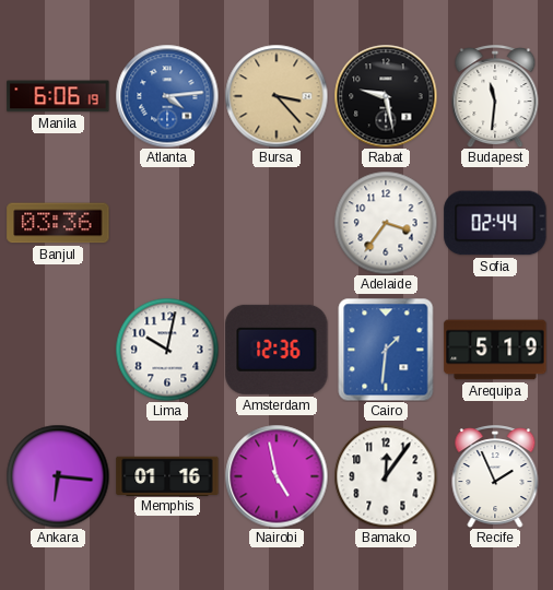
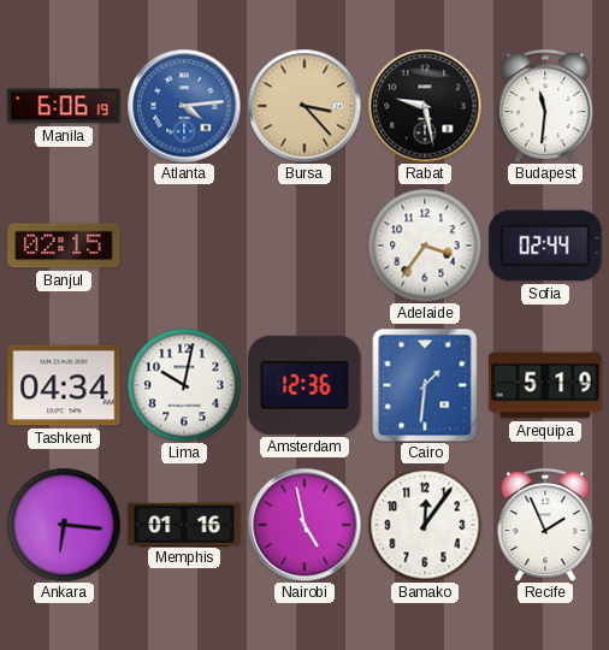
Banjul: 03:36 -> 02:15
Tashkent: none -> 04:34
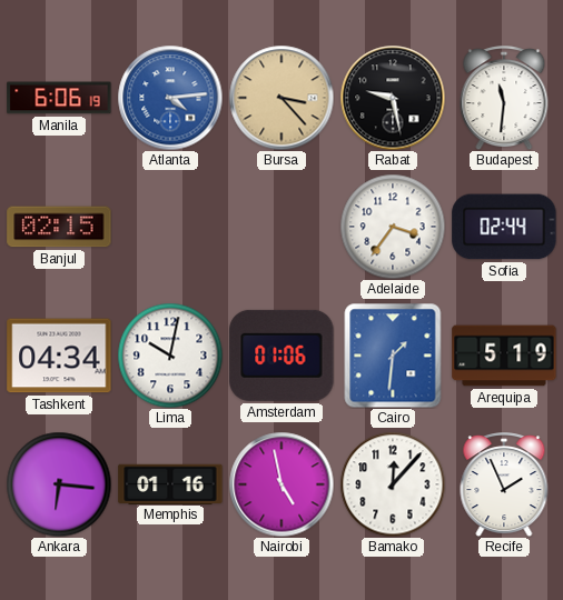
Amsterdam: 12:36 -> 01:06
Bamako: 12:06 -> 12:07
